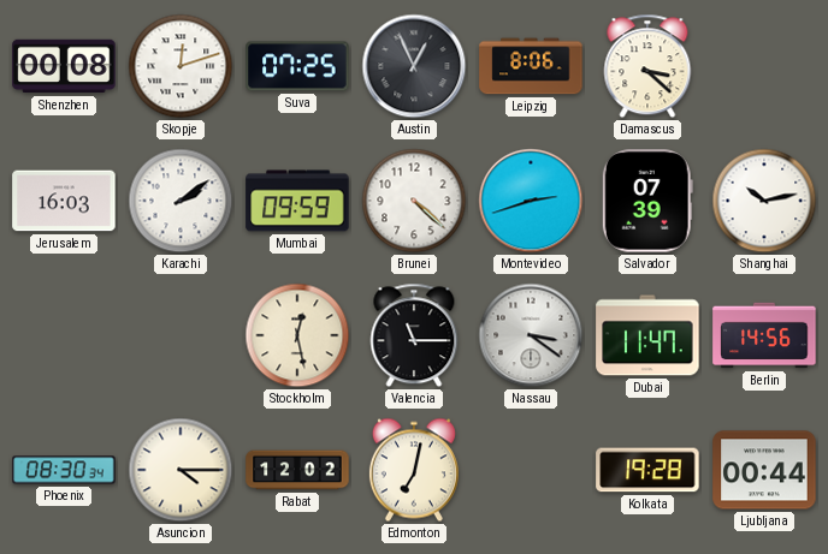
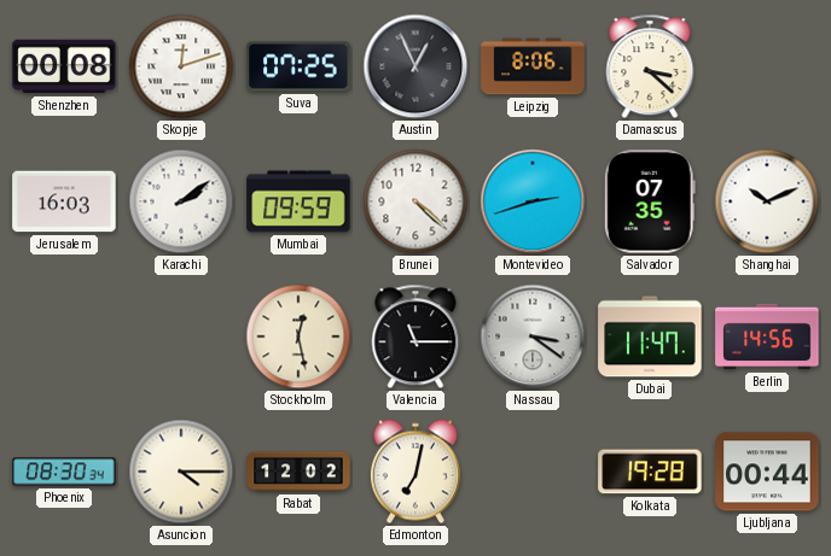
Salvador: 07:39 -> 07:35
Shanghai: 10:13 -> 10:11
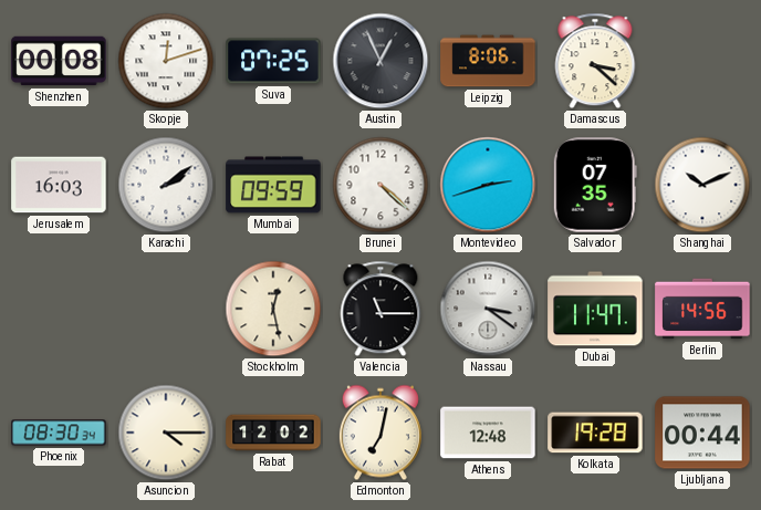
Athens: none -> 12:48
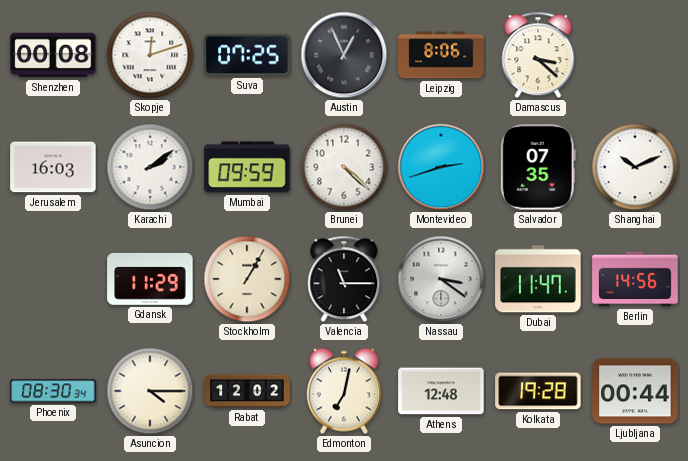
Gdansk: none -> 11:29
Stockholm: 12:28 -> 1:05
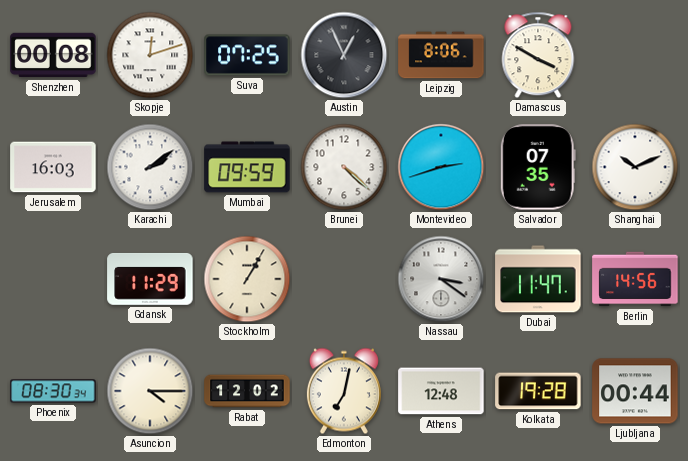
Damascus: 3:22 -> 3:50
Valencia: 11:15 -> none
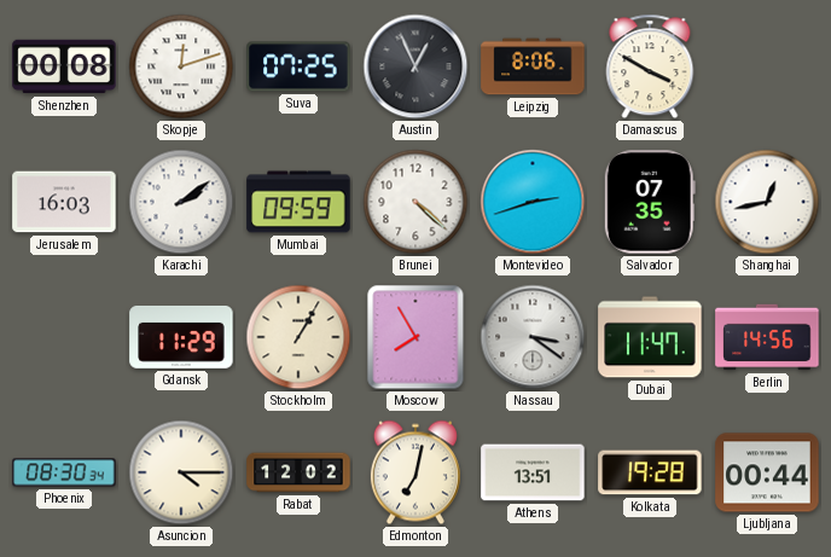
Shanghai: 10:11 -> 12:43
Moscow: none -> 7:55
Athens: 12:48 -> 13:51
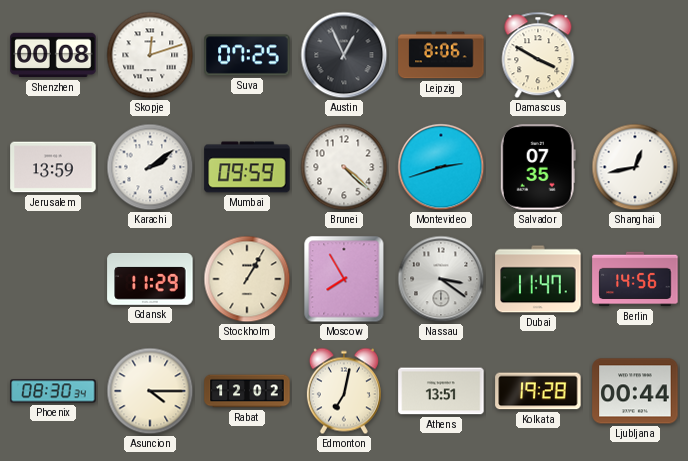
Jerusalem: 16:03 -> 13:59
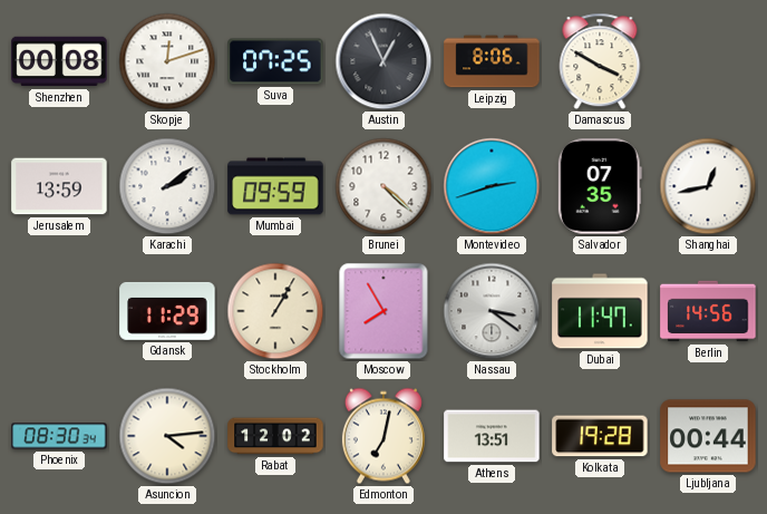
Asuncion: 4:15 -> 4:14
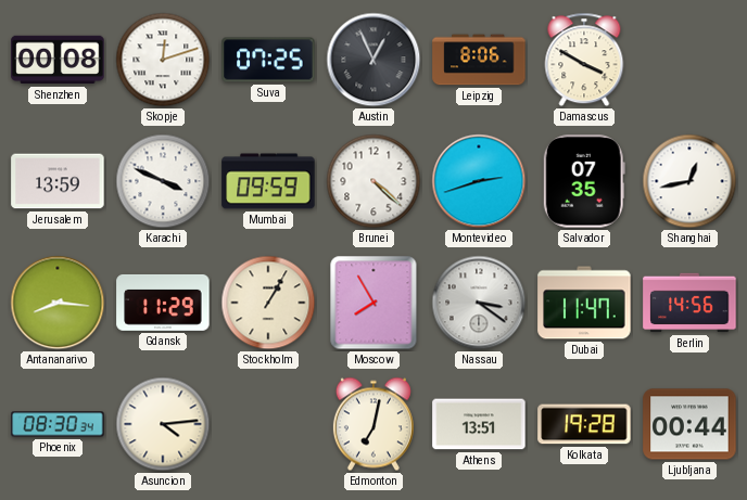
Karachi: 2:09 -> 3:49
Antananarivo: none -> 8:16
Rabat: 12:02 -> none
